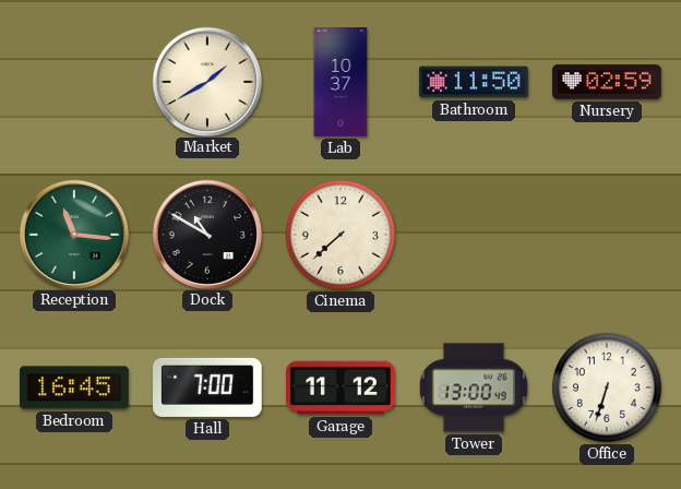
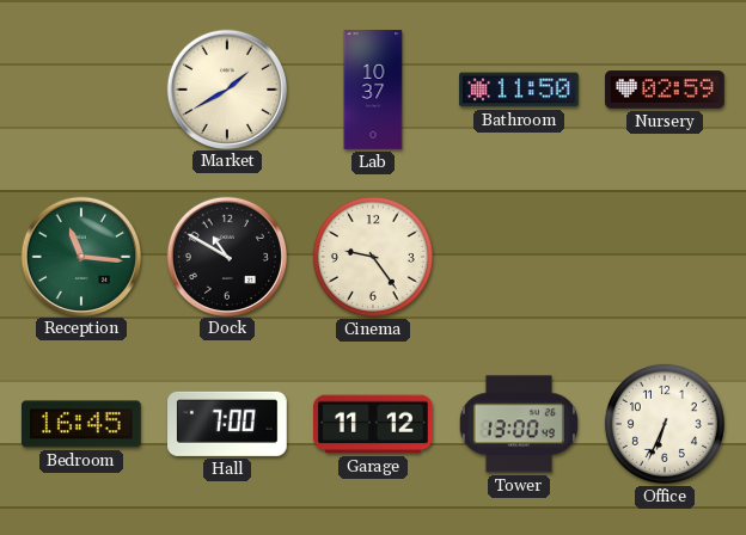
Cinema: 7:38 -> 9:24
Office: 6:33 -> 6:34
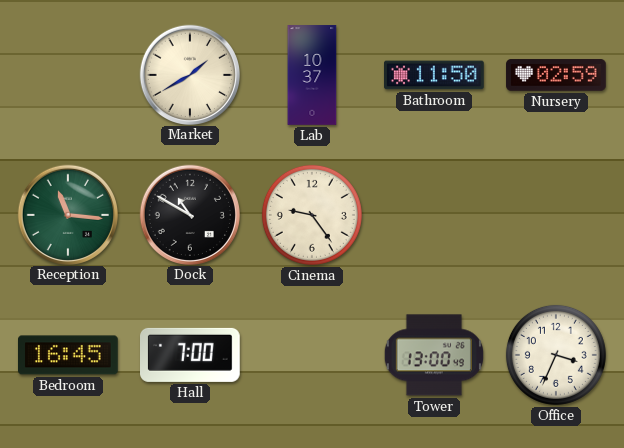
Garage: 11:12 -> none
Office: 6:34 -> 3:34
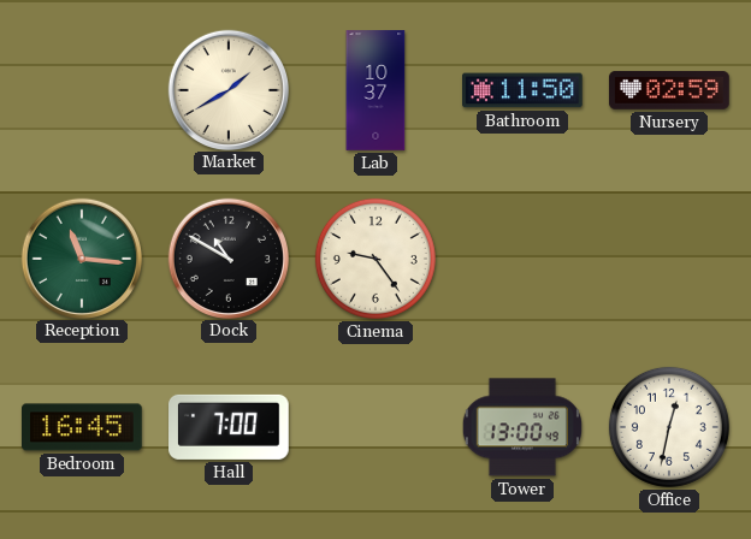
Office: 3:34 -> 12:32
